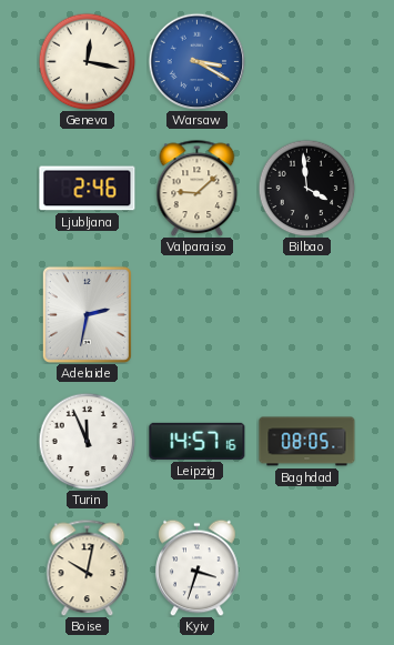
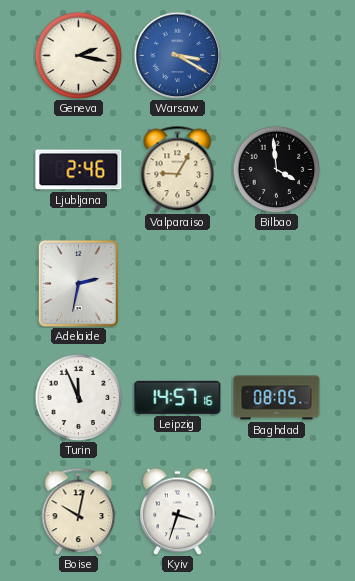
Geneva: 12:17 -> 2:17
Valparaiso: 9:08 -> 9:05
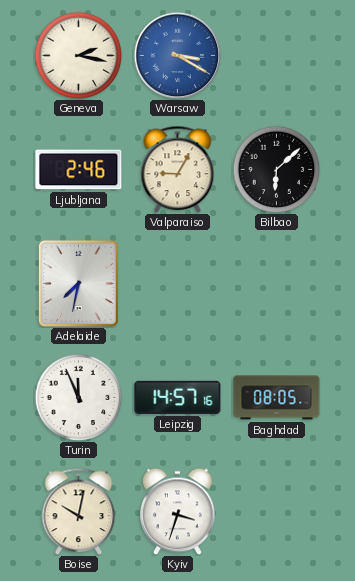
Bilbao: 3:59 -> 6:08
Adelaide: 2:32 -> 7:32
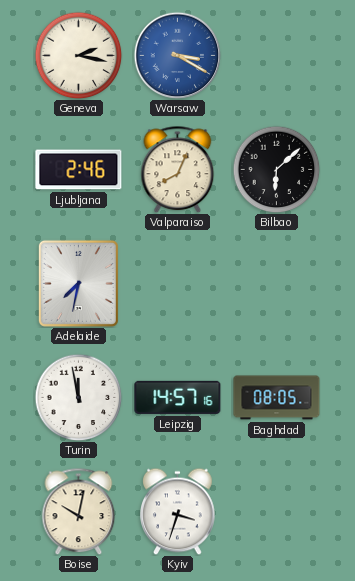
Valparaiso: 9:05 -> 8:04
Turin: 11:56 -> 11:58
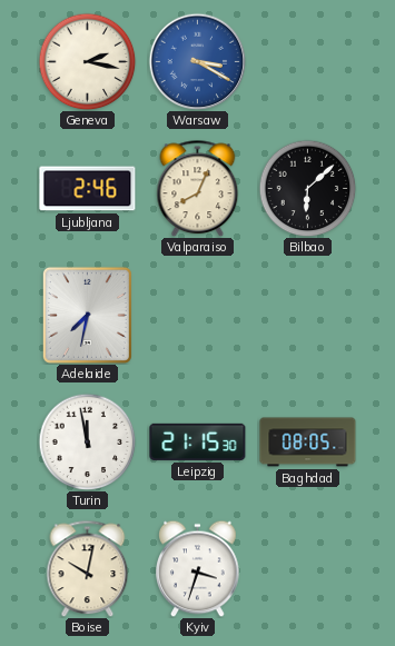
Leipzig: 14:57 -> 21:15
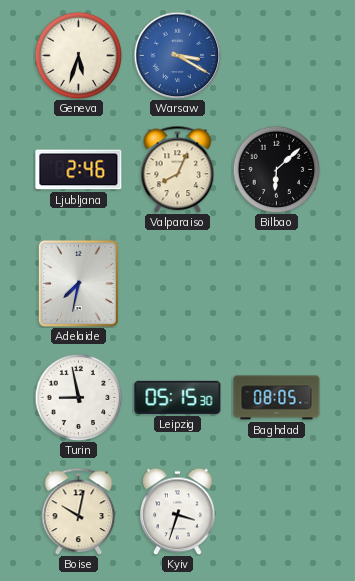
Geneva: 2:17 -> 5:33
Turin: 11:58 -> 8:58
Leipzig: 21:15 -> 05:15
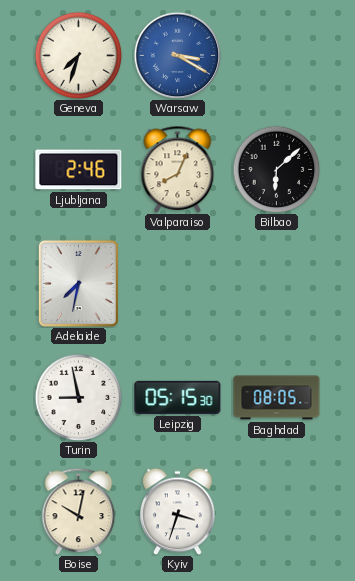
Geneva: 5:33 -> 7:33
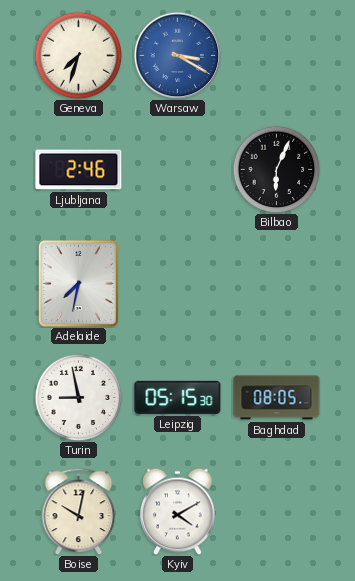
Valparaiso: 8:04 -> none
Bilbao: 6:08 -> 6:04
Kyiv: 3:33 -> 4:10
